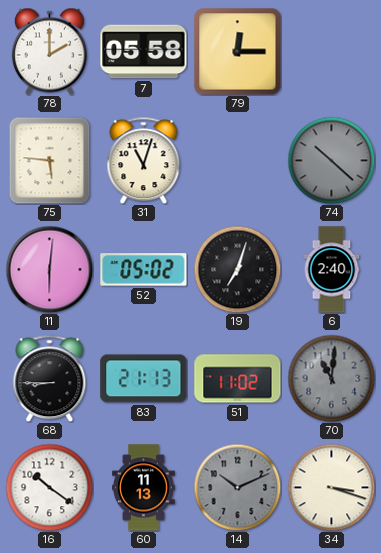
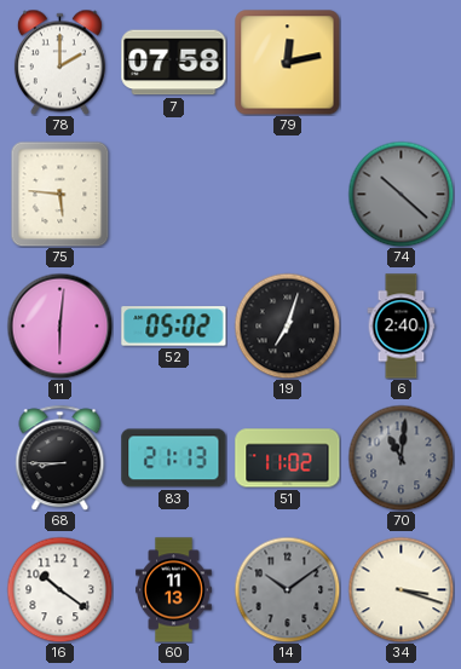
7: 05:58 -> 07:58
79: 12:15 -> 12:13
31: 11:03 -> none
14: 10:11 -> 10:09
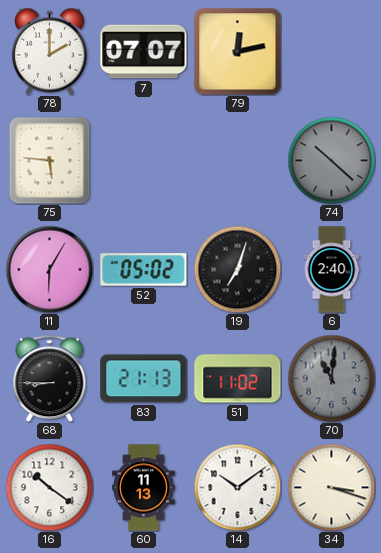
7: 07:58 -> 07:07
11: 6:01 -> 6:05
14 dial: grey -> white
